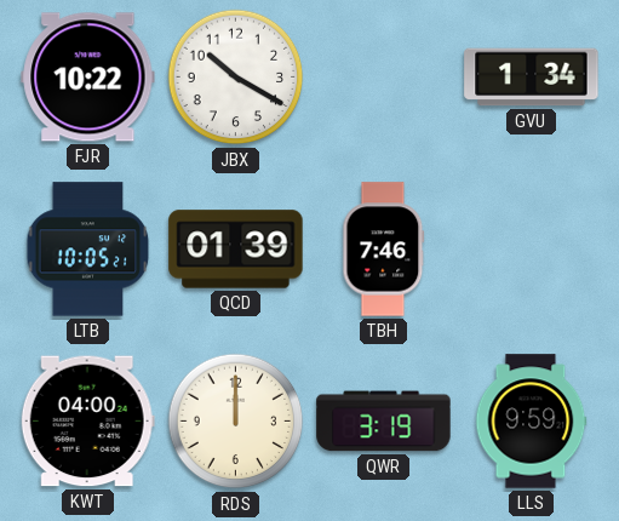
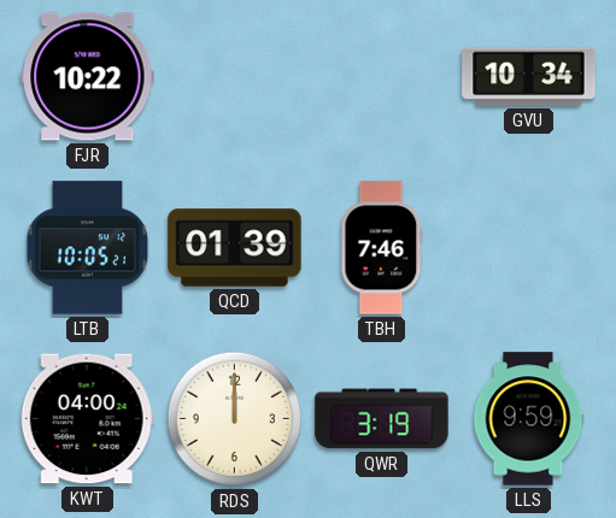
JBX: 10:20 -> none
GVU: 1:34 -> 10:34
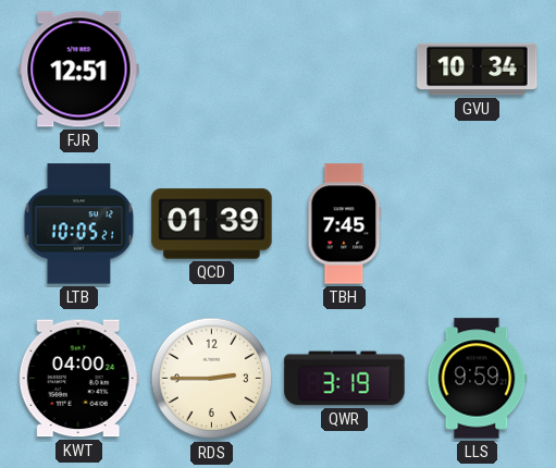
FJR: 10:22 -> 12:51
TBH: 7:46 -> 7:45
RDS: 12:00 -> 2:45
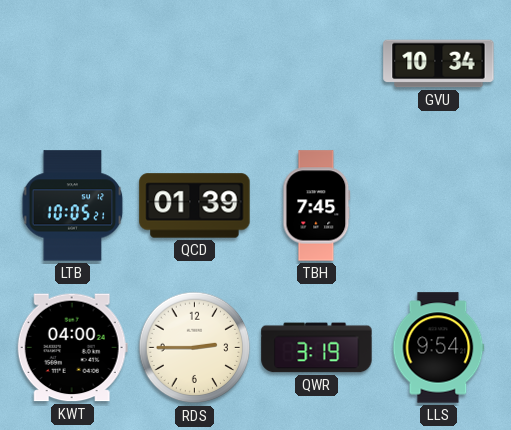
FJR: 12:51 -> none
LLS: 9:59 -> 9:54
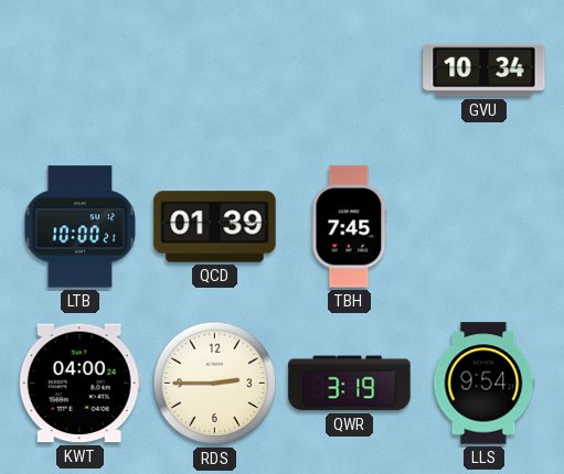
LTB: 10:05 -> 10:00
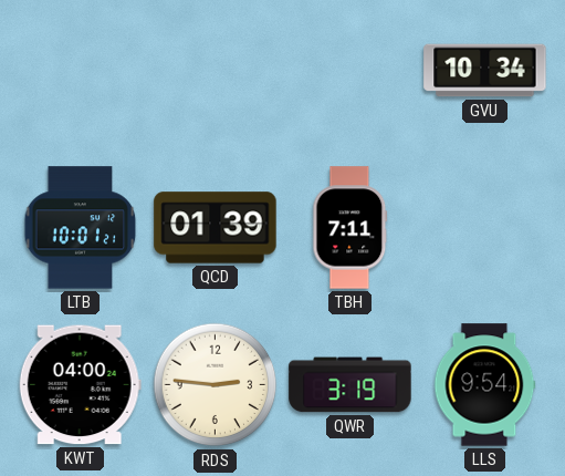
LTB: 10:00 -> 10:01
TBH: 7:45 -> 7:11
RDS: 2:45 -> 2:46
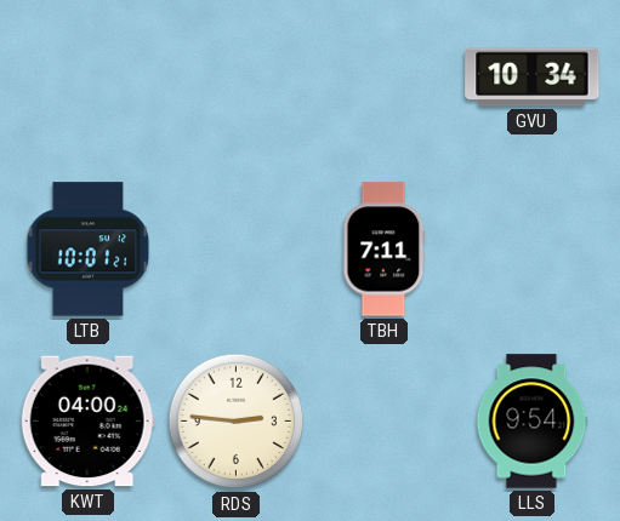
QCD: 01:39 -> none
QWR: 3:19 -> none
